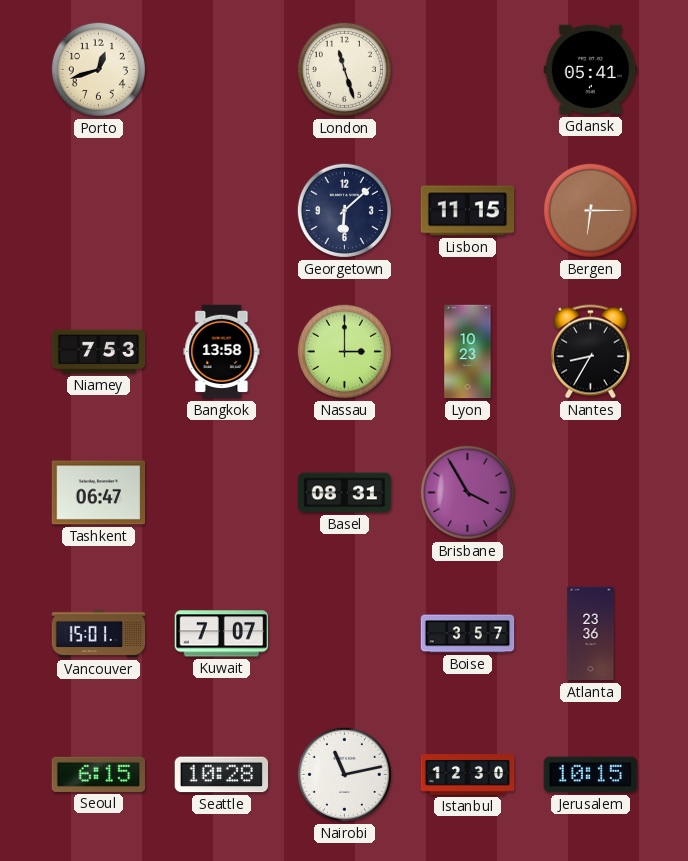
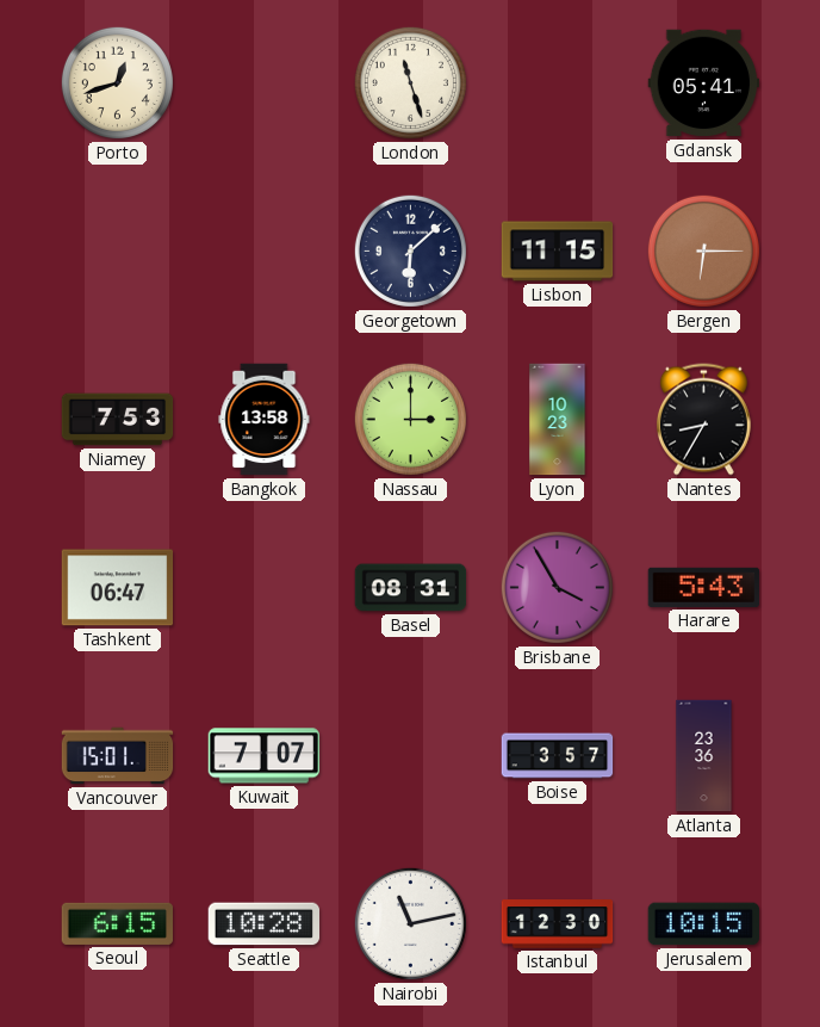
Harare: none -> 5:43
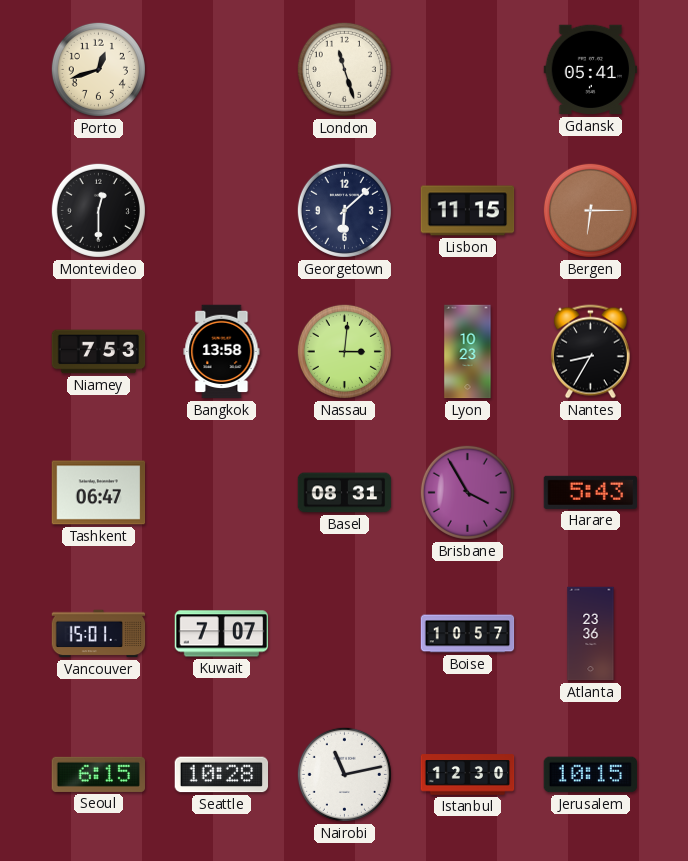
Montevideo: none -> 12:30
Nassau: 3:00 -> 3:01
Boise: 3:57 -> 10:57
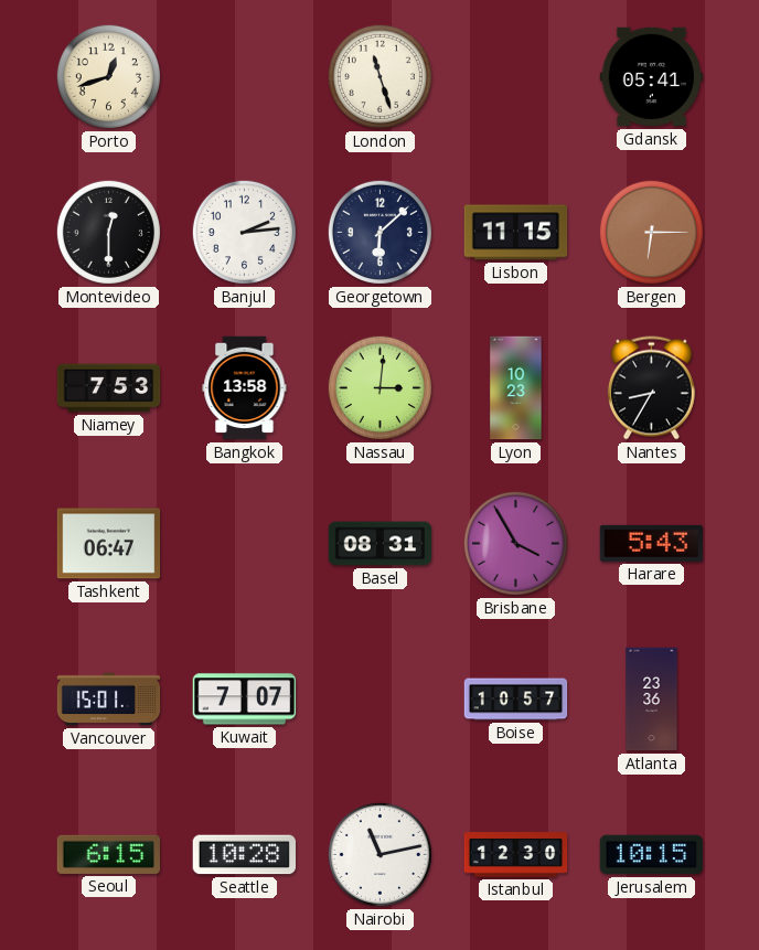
Banjul: none -> 2:14
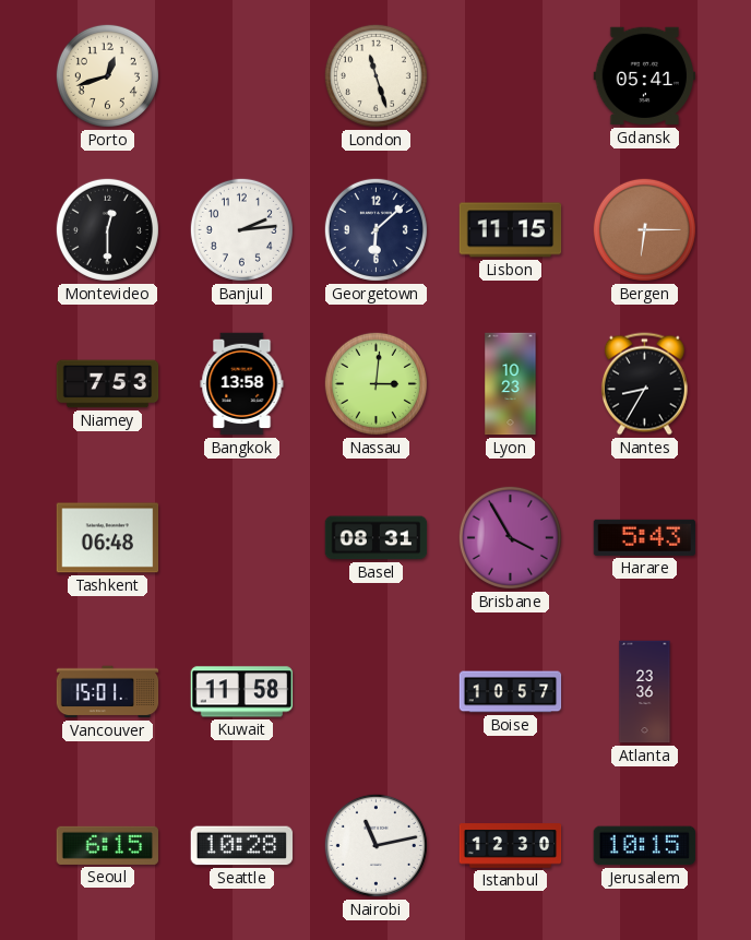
Tashkent: 06:47 -> 06:48
Kuwait: 7:07 -> 11:58
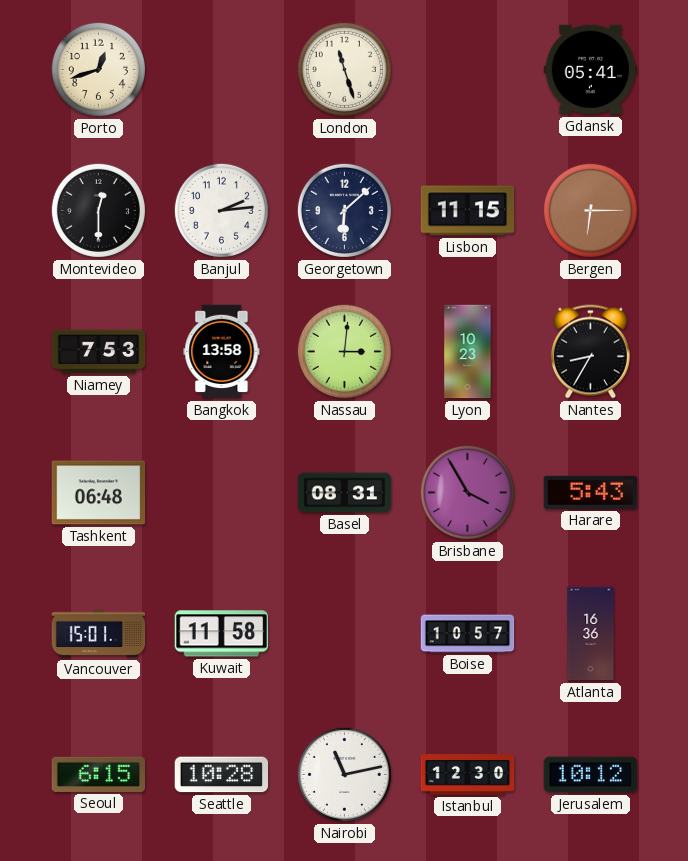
Atlanta: 23:36 -> 16:36
Jerusalem: 10:15 -> 10:12
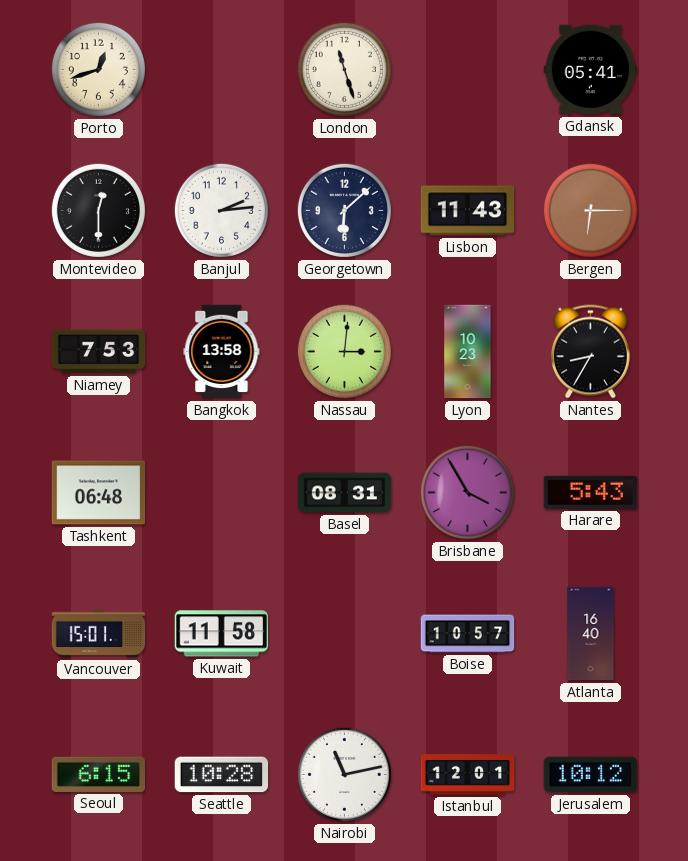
Lisbon: 11:15 -> 11:43
Atlanta: 16:36 -> 16:40
Istanbul: 12:30 -> 12:01
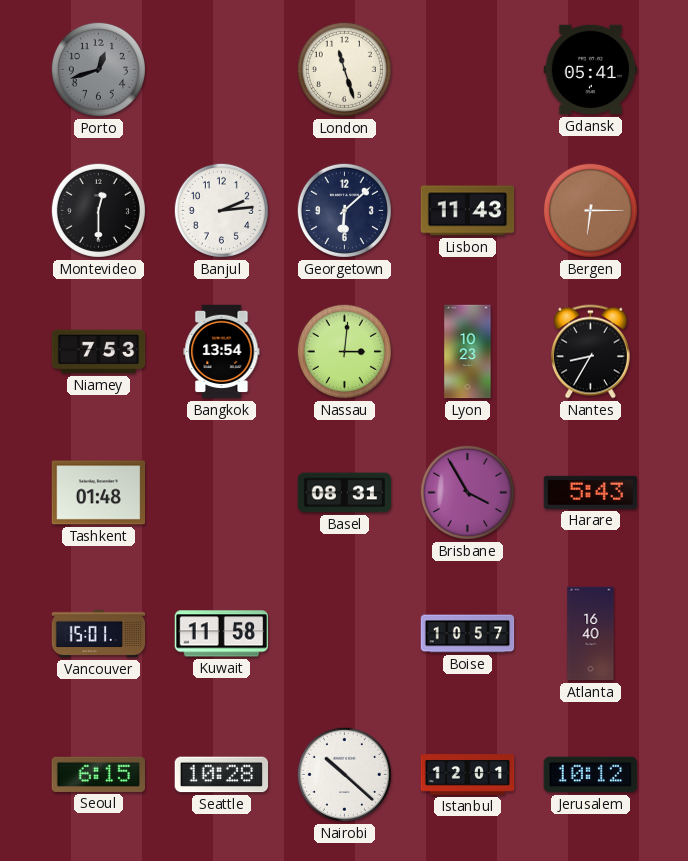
Porto dial: cream -> grey
Bangkok: 13:58 -> 13:54
Tashkent: 06:48 -> 01:48
Nairobi: 11:13 -> 10:22
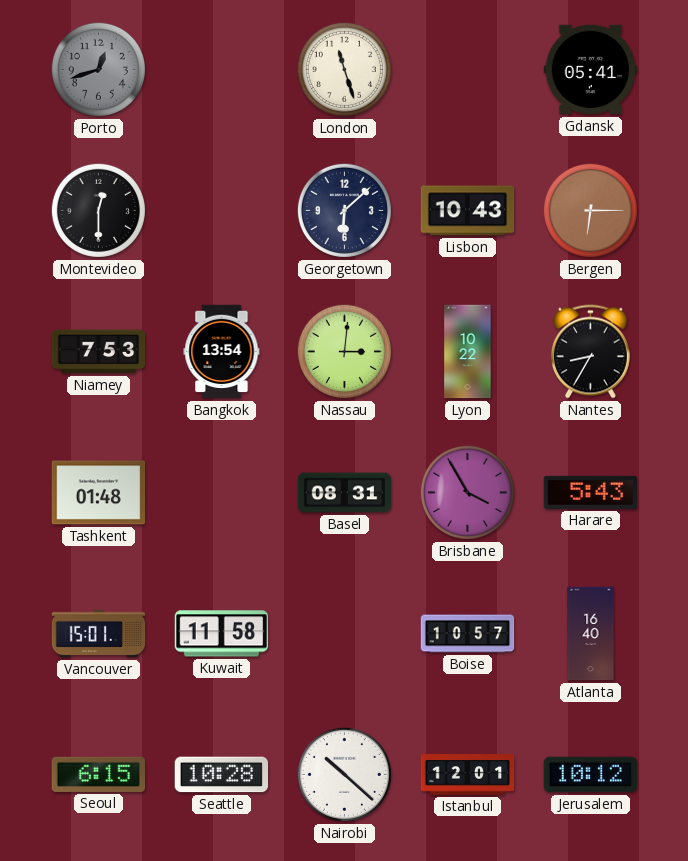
Banjul: 2:14 -> none
Lisbon: 11:43 -> 10:43
Lyon: 10:23 -> 10:22
